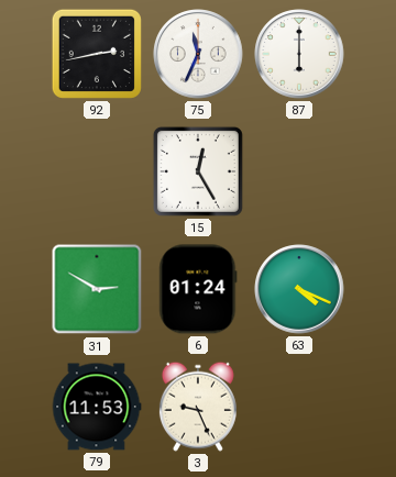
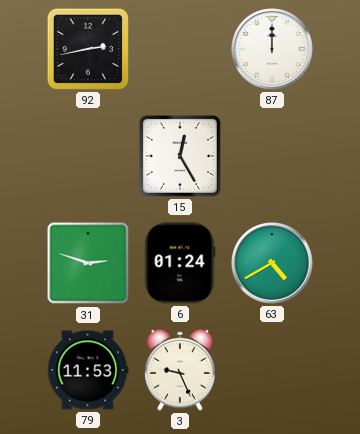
75: 11:34 -> none
87: 6:00 -> 12:00
31: 2:50 -> 2:48
63: 4:19 -> 4:40
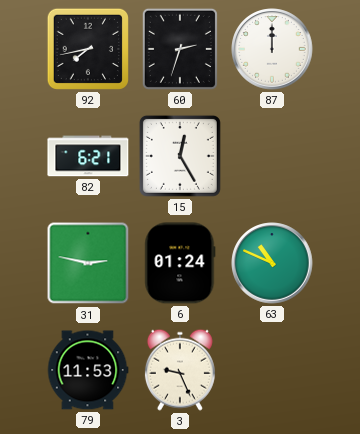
92: 2:43 -> 7:43
60: none -> 2:33
82: none -> 6:21
31: 2:48 -> 2:47
63: 4:40 -> 10:49
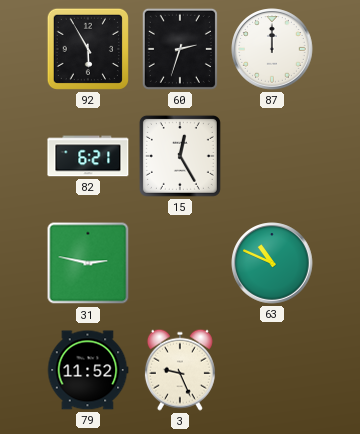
92: 7:43 -> 5:55
6: 01:24 -> none
79: 11:53 -> 11:52
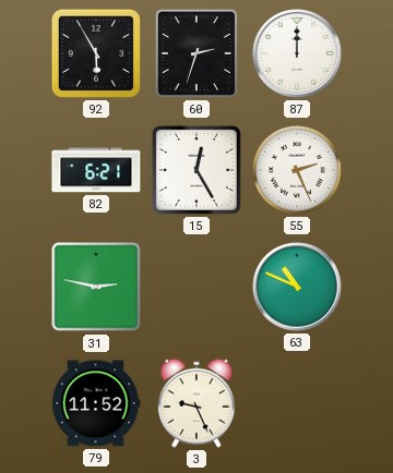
55: none -> 2:26
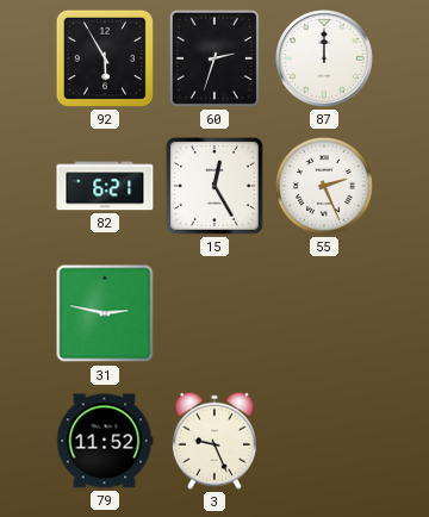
63: 10:49 -> none
